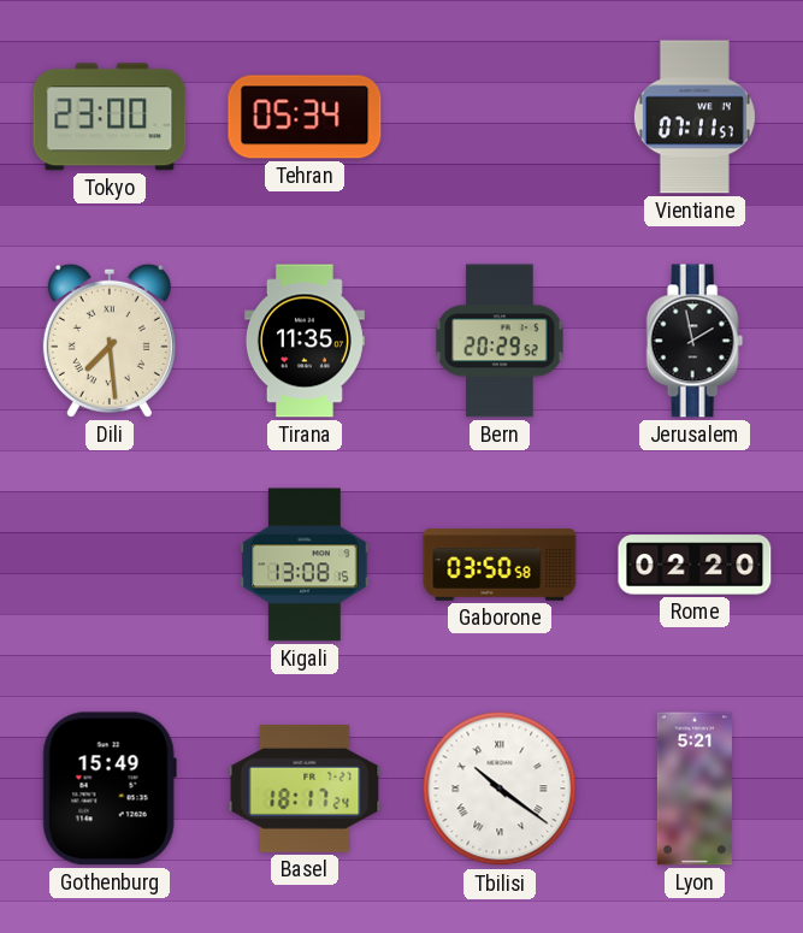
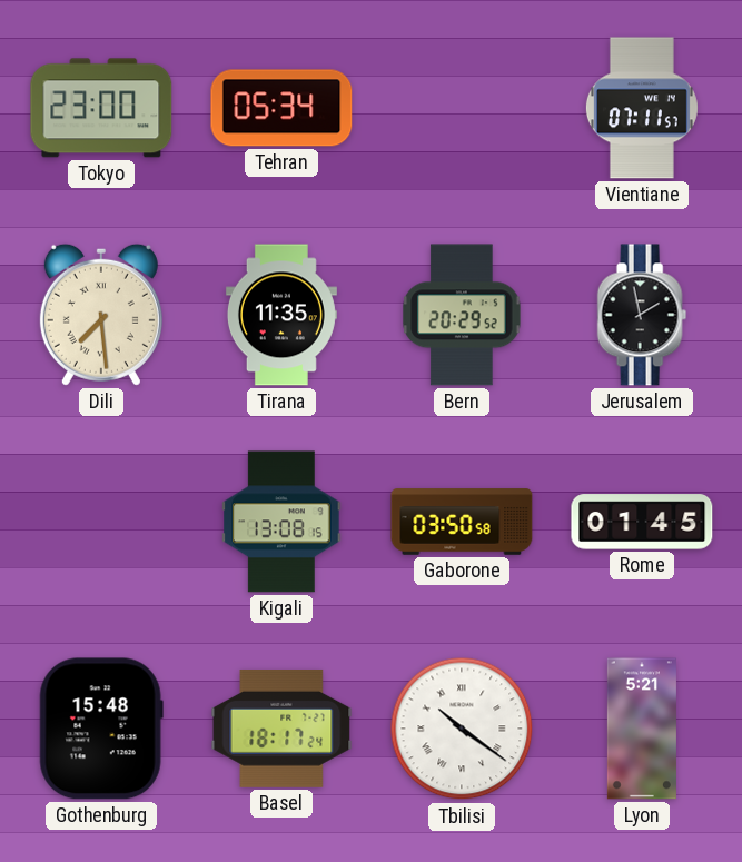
Rome: 02:20 -> 01:45
Gothenburg: 15:49 -> 15:48
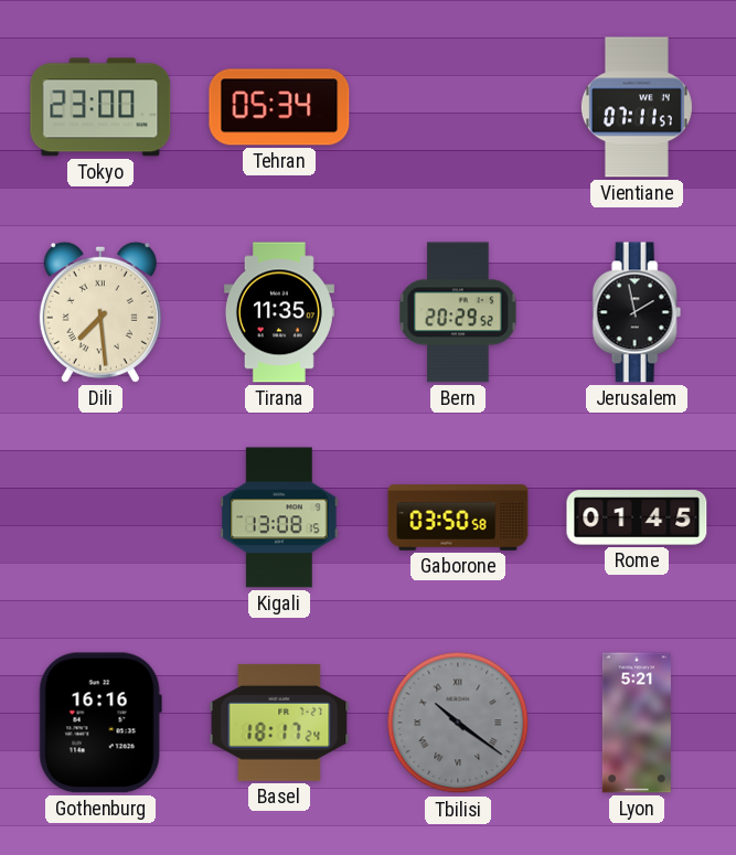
Gothenburg: 15:48 -> 16:16
Tbilisi dial: white -> grey
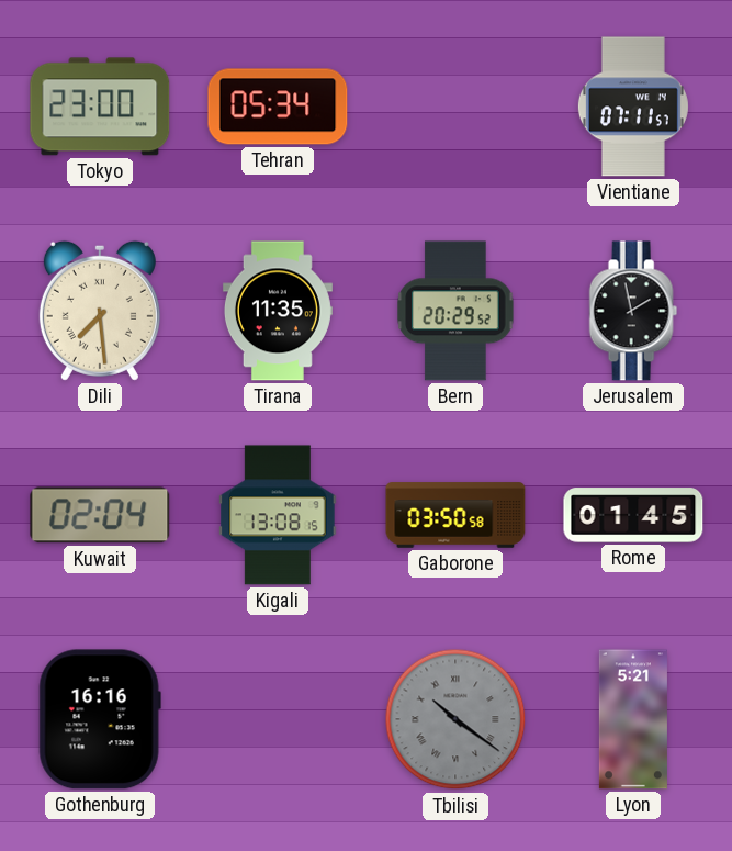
Kuwait: none -> 02:04
Basel: 18:17 -> none
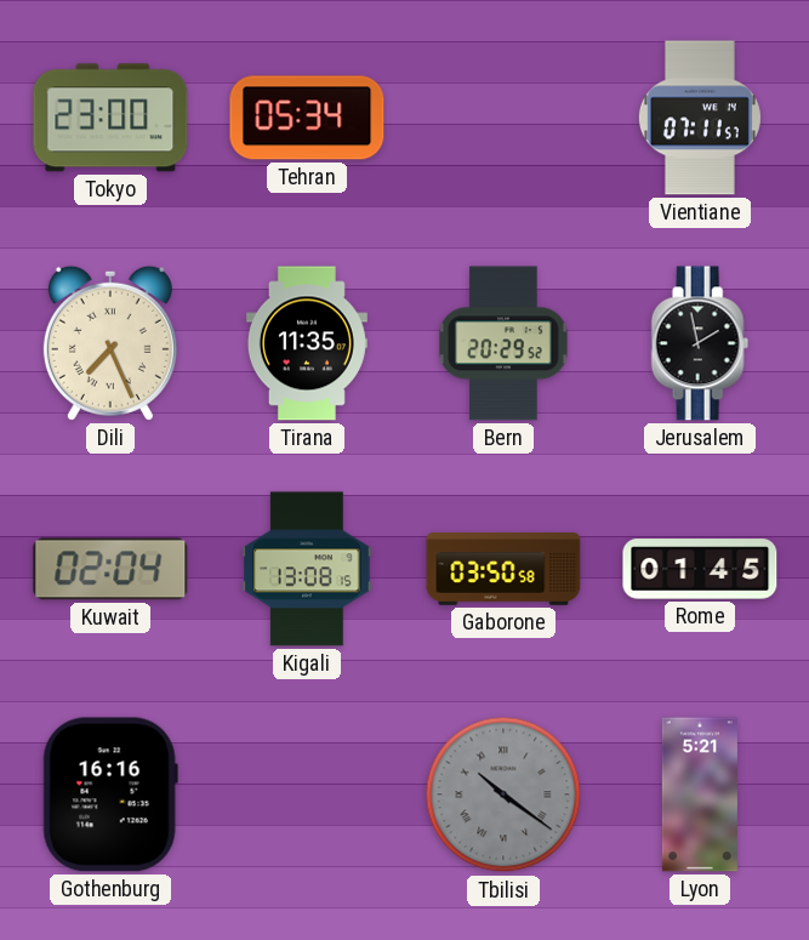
Dili: 7:29 -> 7:26
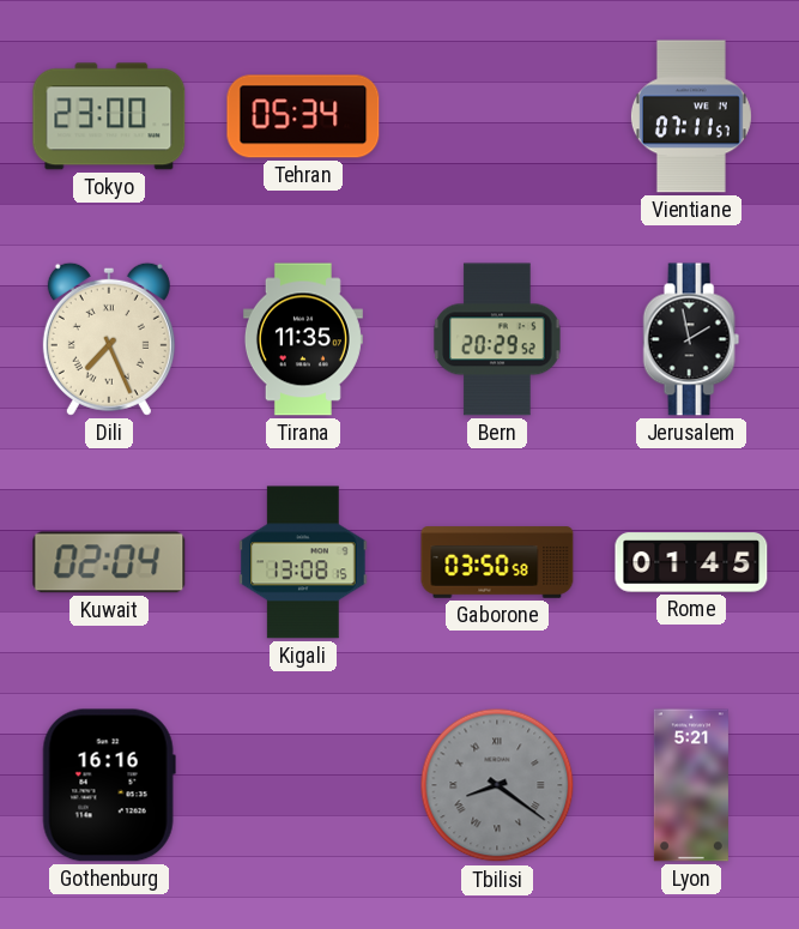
Tbilisi: 10:21 -> 8:21
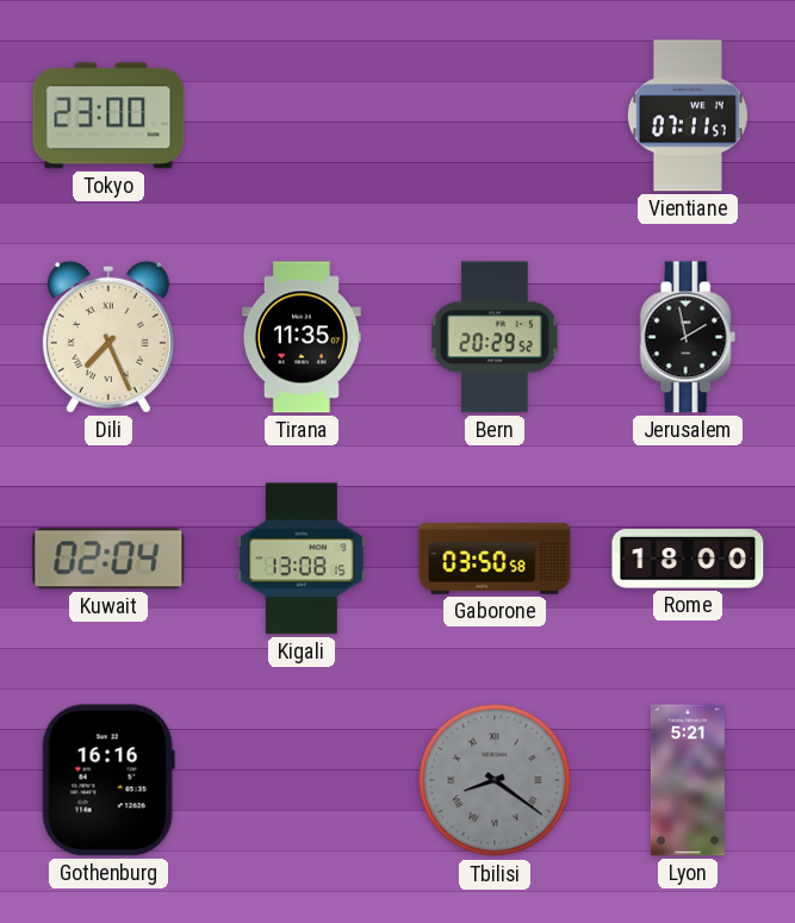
Tehran: 05:34 -> none
Rome: 01:45 -> 18:00
